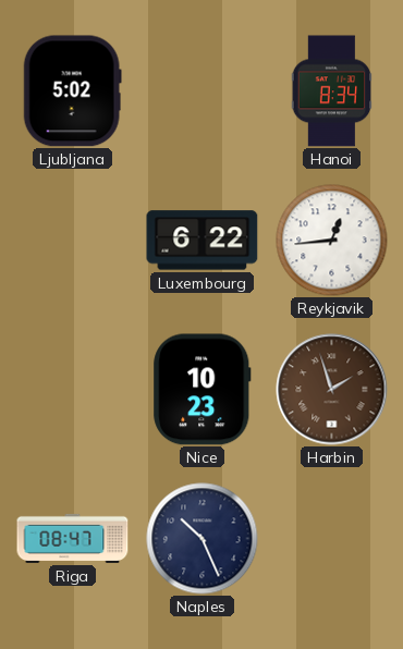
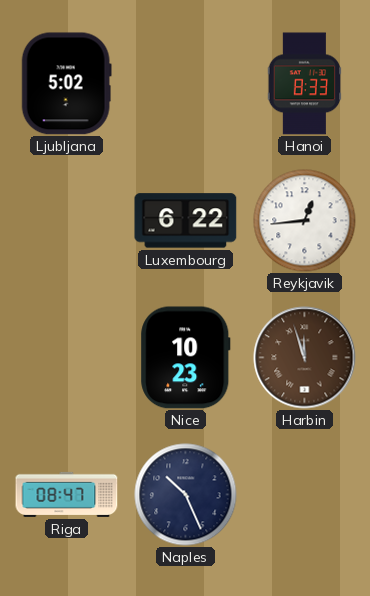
Hanoi: 8:34 -> 8:33
Harbin: 1:57 -> 11:57
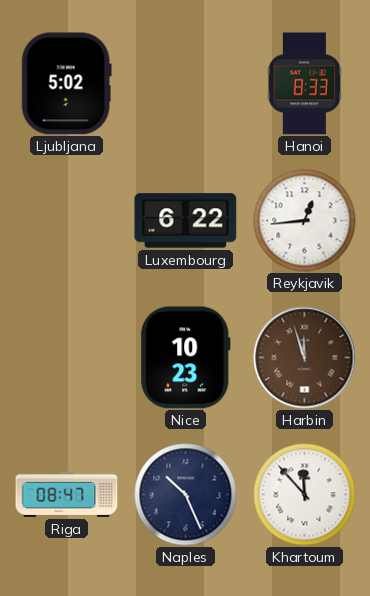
Khartoum: none -> 11:53
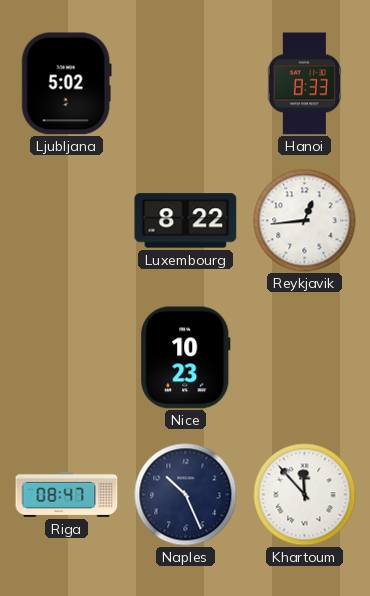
Luxembourg: 6:22 -> 8:22
Harbin: 11:57 -> none
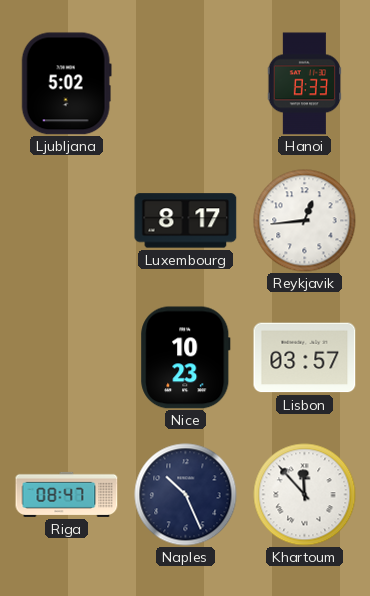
Luxembourg: 8:22 -> 8:17
Lisbon: none -> 03:57
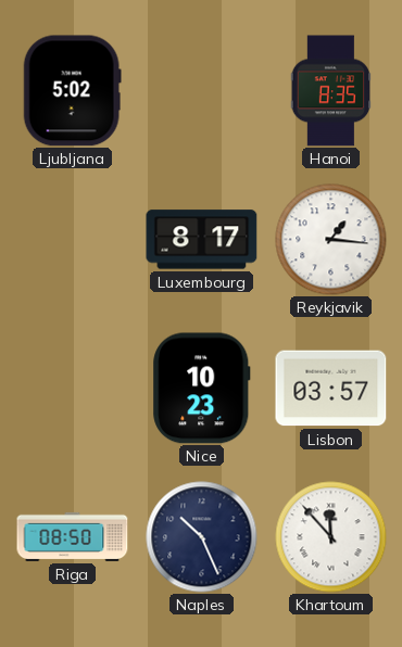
Hanoi: 8:33 -> 8:35
Reykjavik: 12:44 -> 1:16
Riga: 08:47 -> 08:50
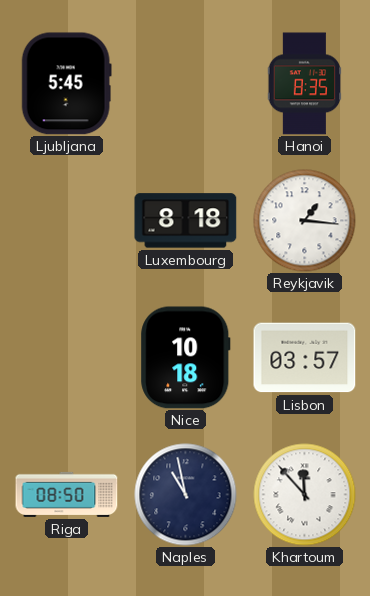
Ljubljana: 5:02 -> 5:45
Luxembourg: 8:17 -> 8:18
Nice: 10:23 -> 10:18
Naples: 10:26 -> 10:58
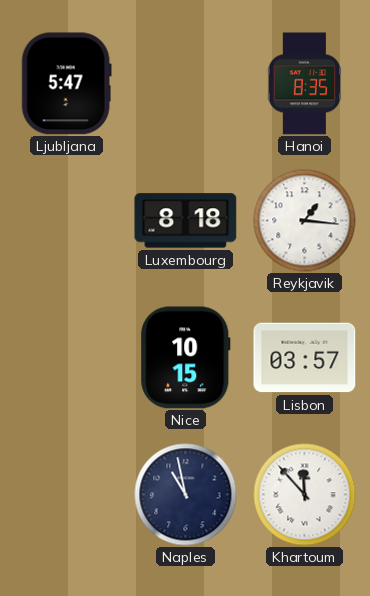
Ljubljana: 5:45 -> 5:47
Nice: 10:18 -> 10:15
Riga: 08:50 -> none
